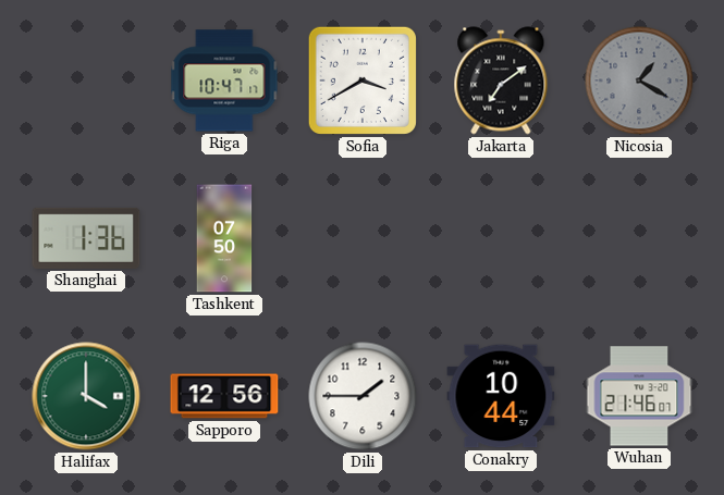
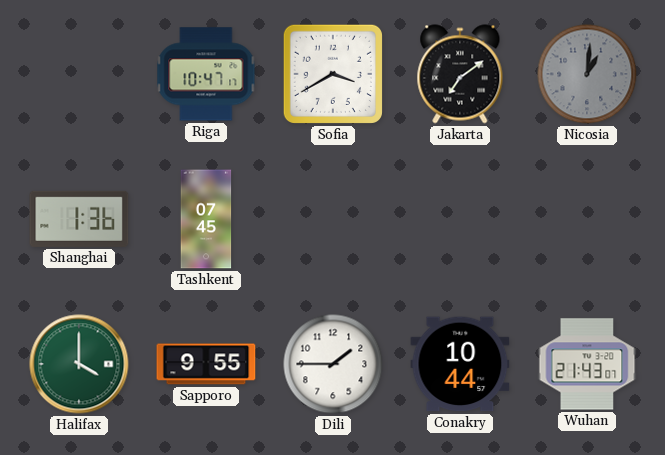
Nicosia: 1:20 -> 1:01
Tashkent: 07:50 -> 07:45
Sapporo: 12:56 -> 9:55
Wuhan: 21:46 -> 21:43
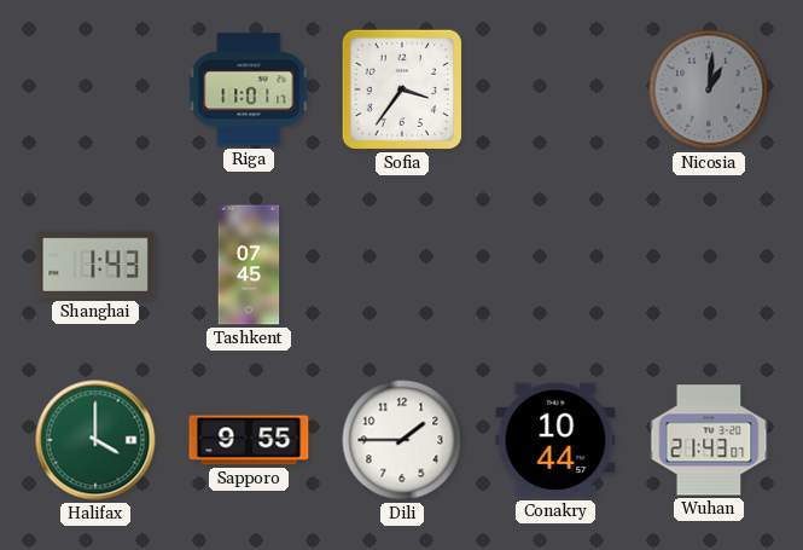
Riga: 10:47 -> 11:01
Sofia: 3:40 -> 3:36
Jakarta: 7:09 -> none
Shanghai: 1:36 -> 1:43
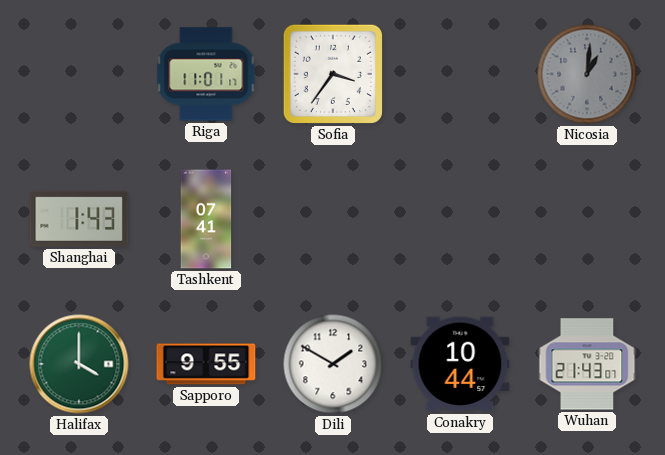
Tashkent: 07:45 -> 07:41
Dili: 1:45 -> 1:50
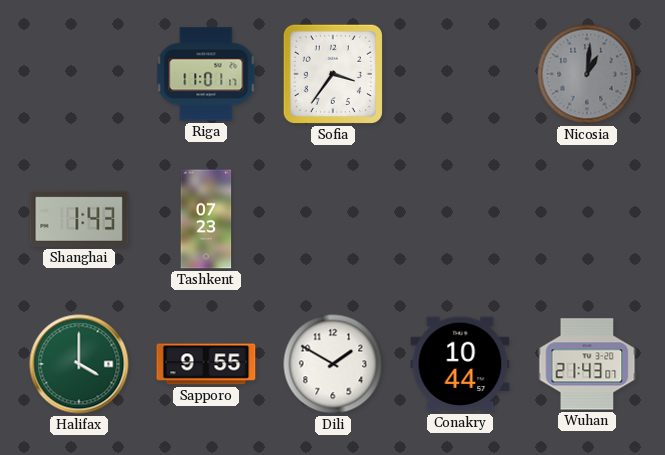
Tashkent: 07:41 -> 07:23
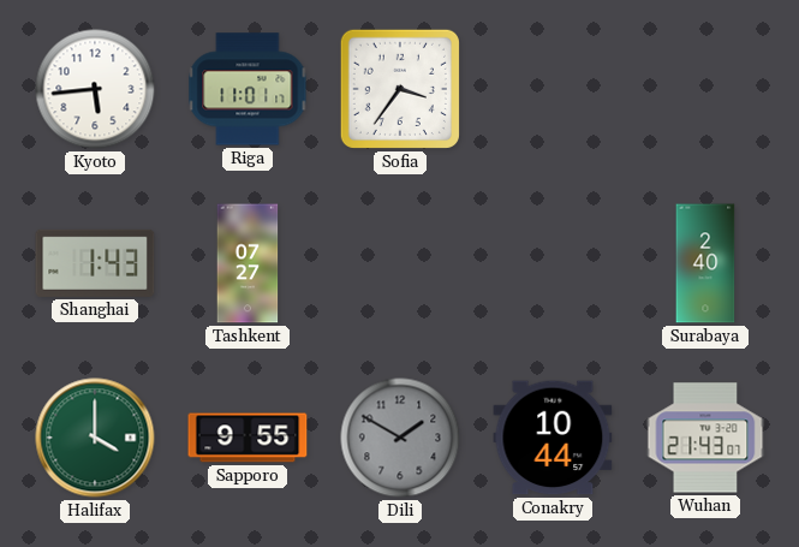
Kyoto: none -> 5:44
Nicosia: 1:01 -> none
Tashkent: 07:23 -> 07:27
Surabaya: none -> 2:40
Dili dial: white -> grey
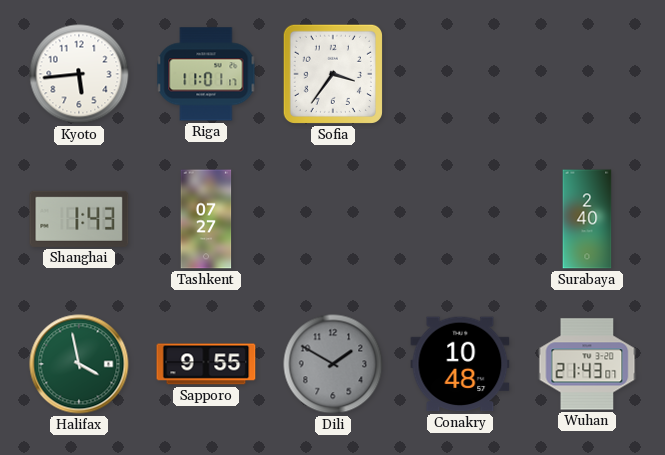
Halifax: 4:00 -> 3:58
Conakry: 10:44 -> 10:48
